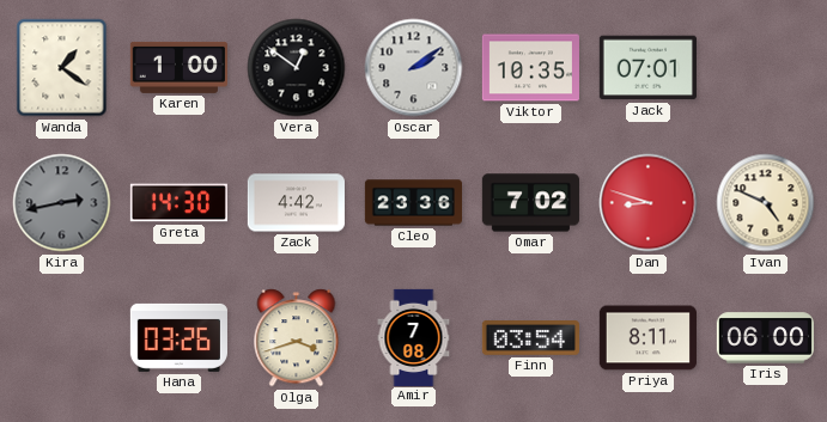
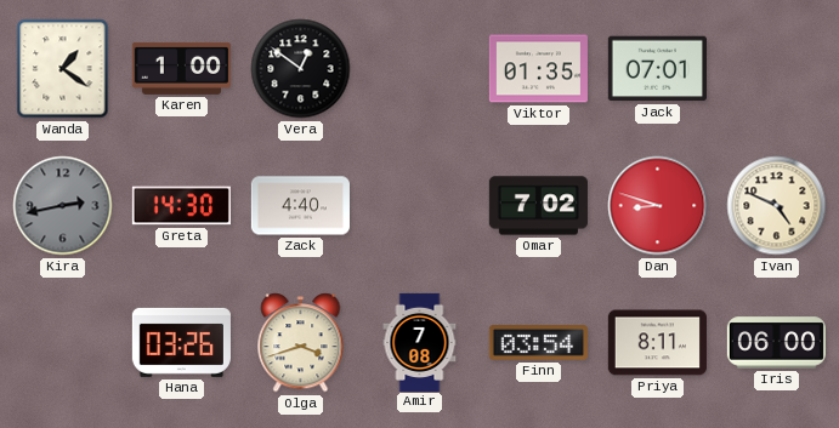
Oscar: 2:09 -> none
Viktor: 10:35 -> 01:35
Zack: 4:42 -> 4:40
Cleo: 23:36 -> none
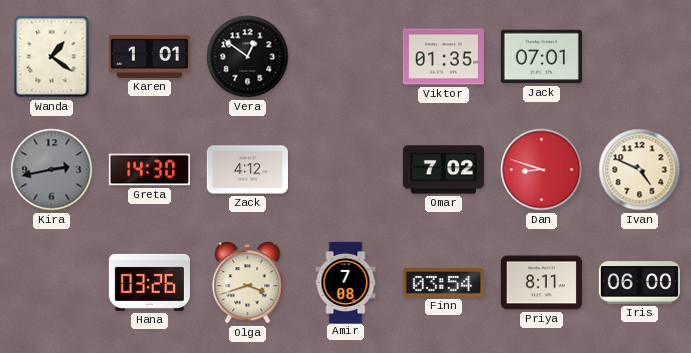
Karen: 1:00 -> 1:01
Zack: 4:40 -> 4:12
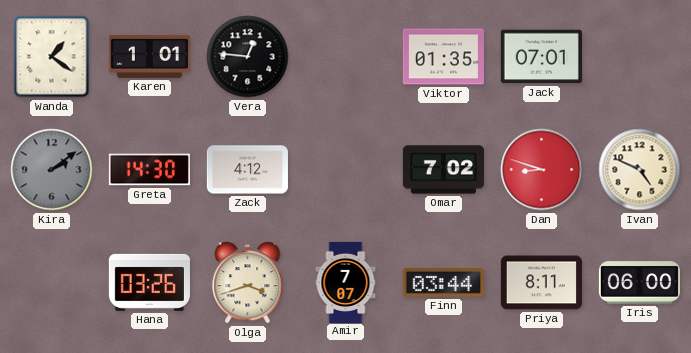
Vera: 12:51 -> 12:46
Kira: 2:43 -> 2:09
Amir: 7:08 -> 7:07
Finn: 03:54 -> 03:44
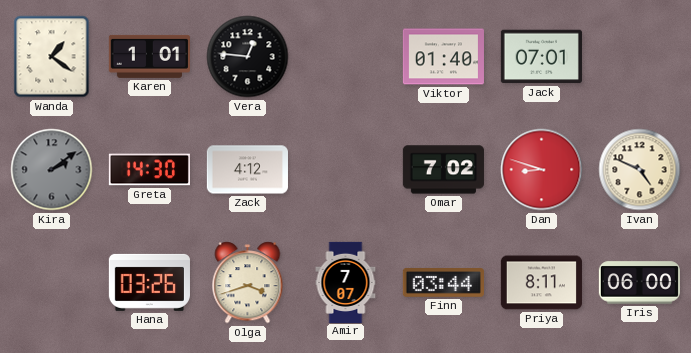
Viktor: 01:35 -> 01:40
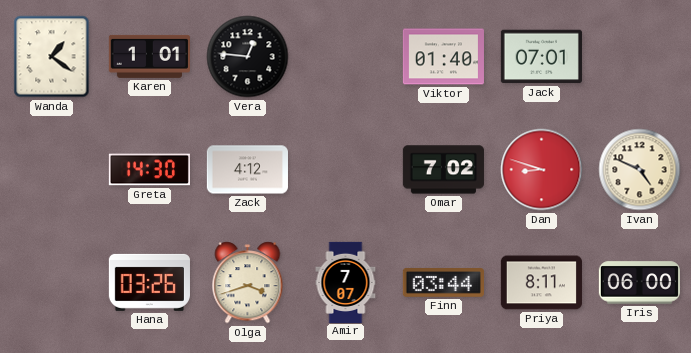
Kira: 2:09 -> none
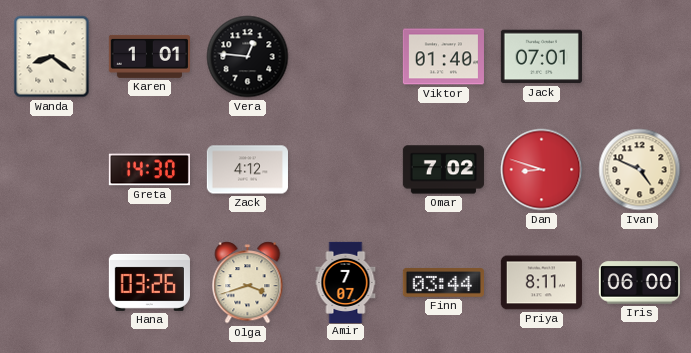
Wanda: 1:21 -> 8:21
